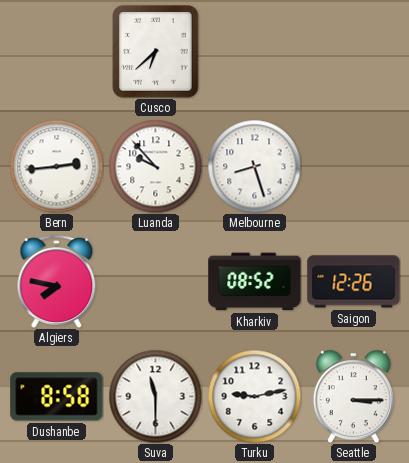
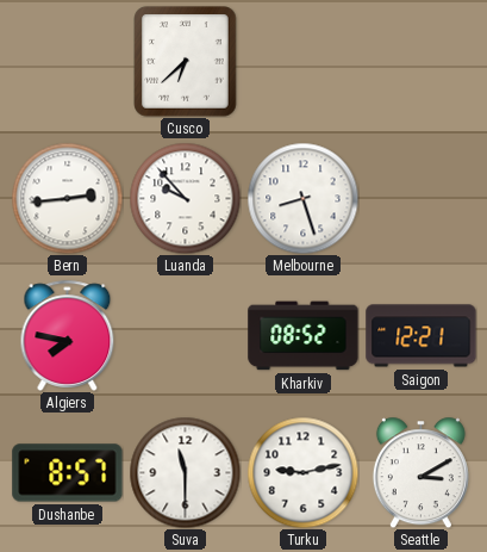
Saigon: 12:26 -> 12:21
Dushanbe: 8:58 -> 8:57
Seattle: 3:15 -> 3:10
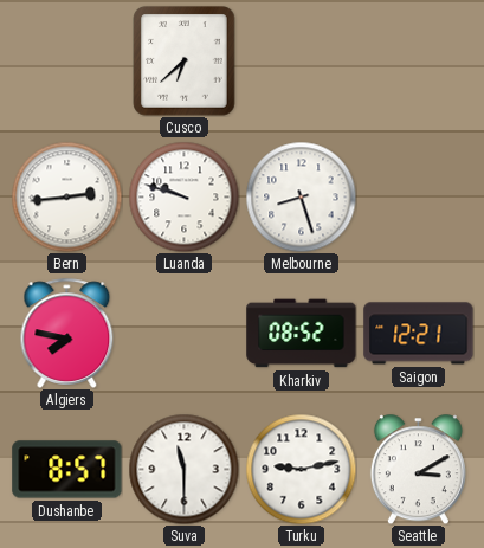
Luanda: 9:53 -> 9:48
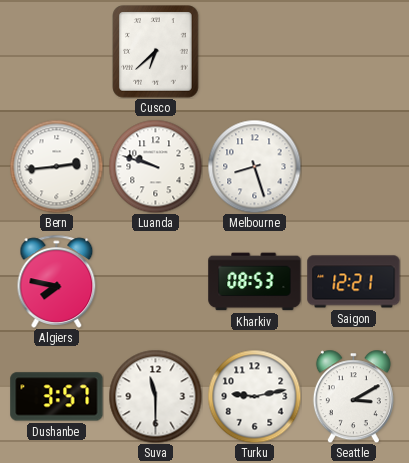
Kharkiv: 08:52 -> 08:53
Dushanbe: 8:57 -> 3:57
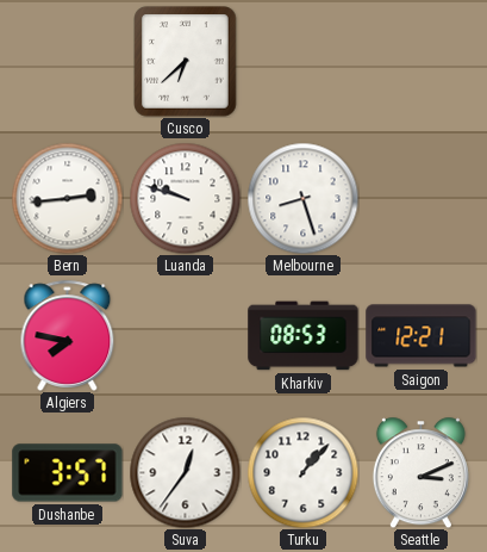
Suva: 11:30 -> 12:36
Turku: 9:13 -> 1:07
Seattle: 3:10 -> 3:11
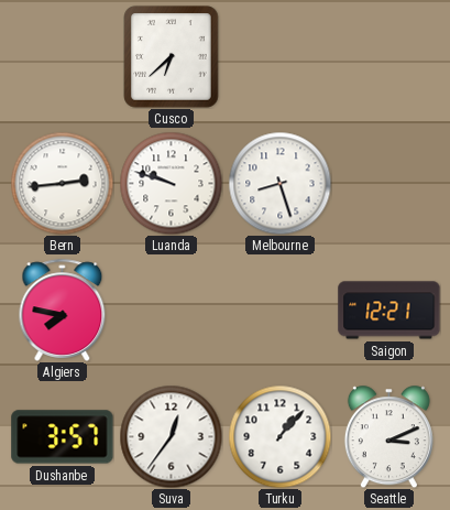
Kharkiv: 08:53 -> none
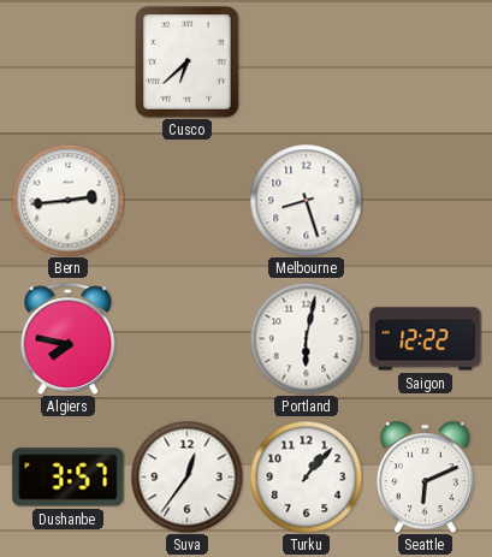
Luanda: 9:48 -> none
Portland: none -> 6:02
Saigon: 12:21 -> 12:22
Seattle: 3:11 -> 6:11
